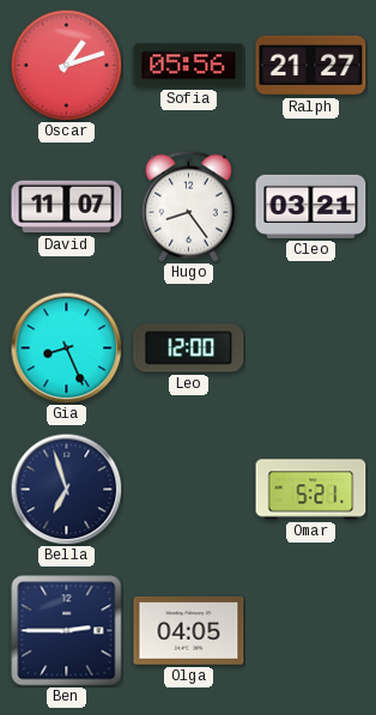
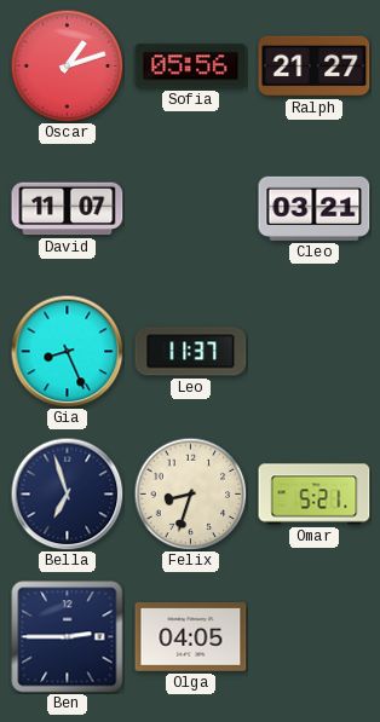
Hugo: 8:24 -> none
Leo: 12:00 -> 11:37
Felix: none -> 8:33
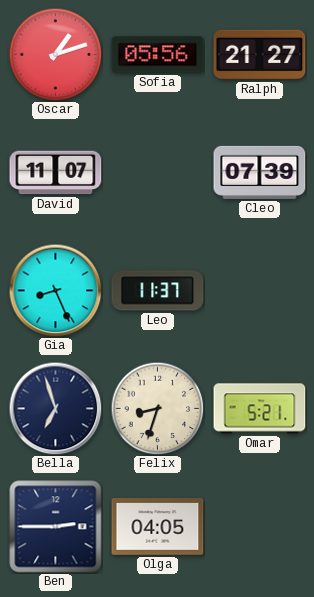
Cleo: 03:21 -> 07:39
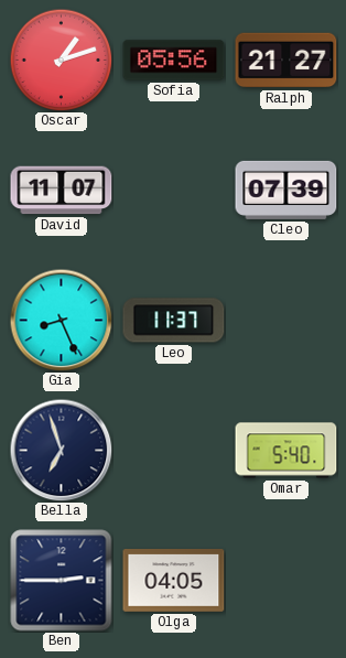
Felix: 8:33 -> none
Omar: 5:21 -> 5:40
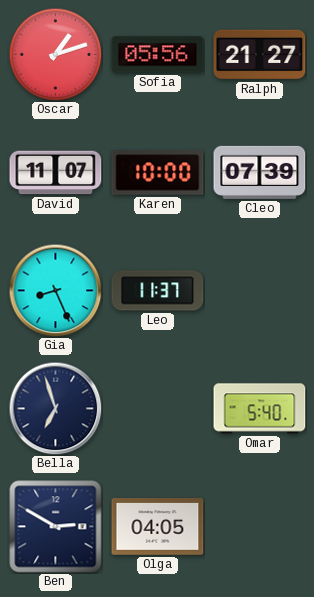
Karen: none -> 10:00
Ben: 2:45 -> 2:50
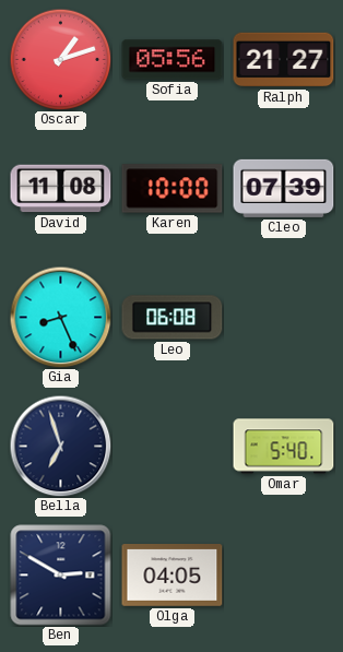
David: 11:07 -> 11:08
Leo: 11:37 -> 06:08
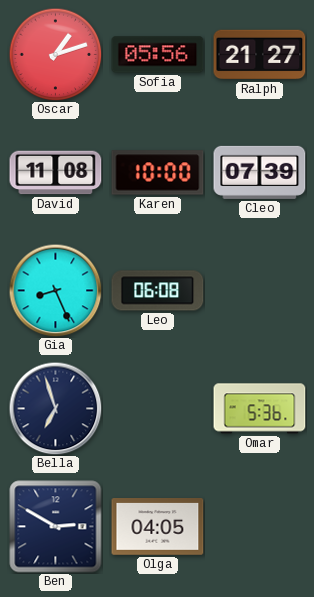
Omar: 5:40 -> 5:36
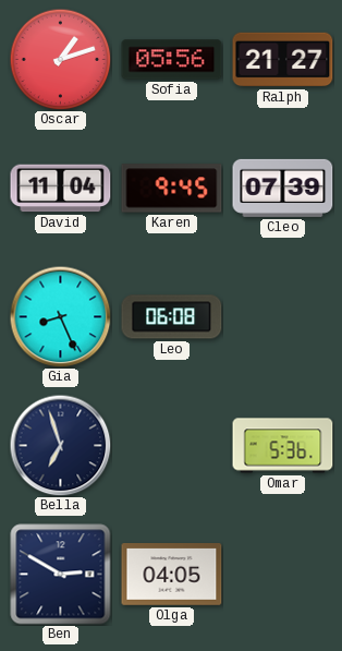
David: 11:08 -> 11:04
Karen: 10:00 -> 9:45
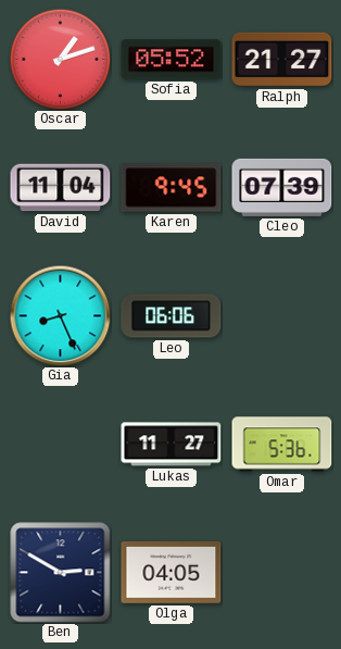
Sofia: 05:56 -> 05:52
Leo: 06:08 -> 06:06
Bella: 6:57 -> none
Lukas: none -> 11:27
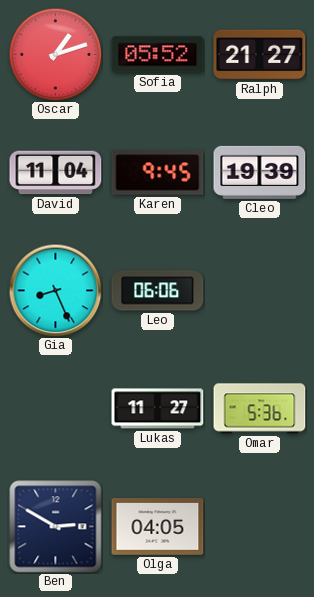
Cleo: 07:39 -> 19:39
